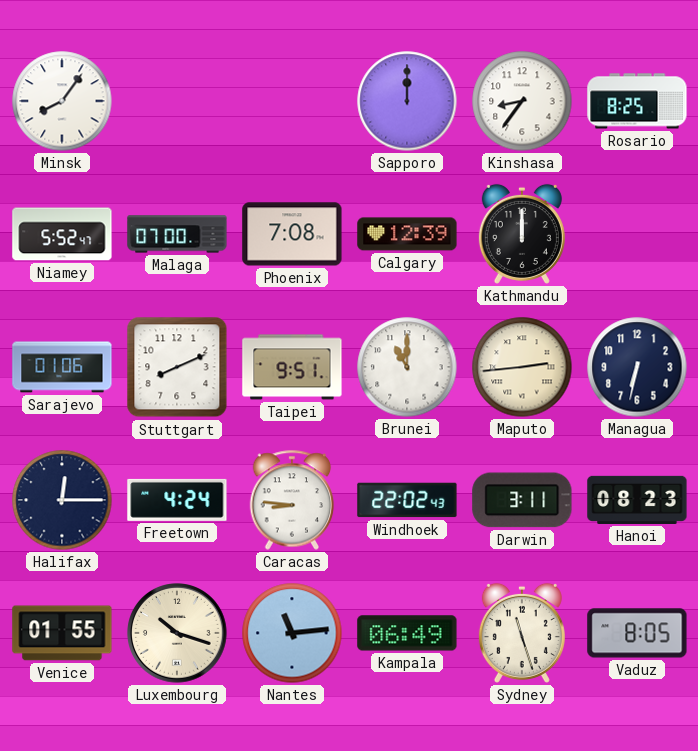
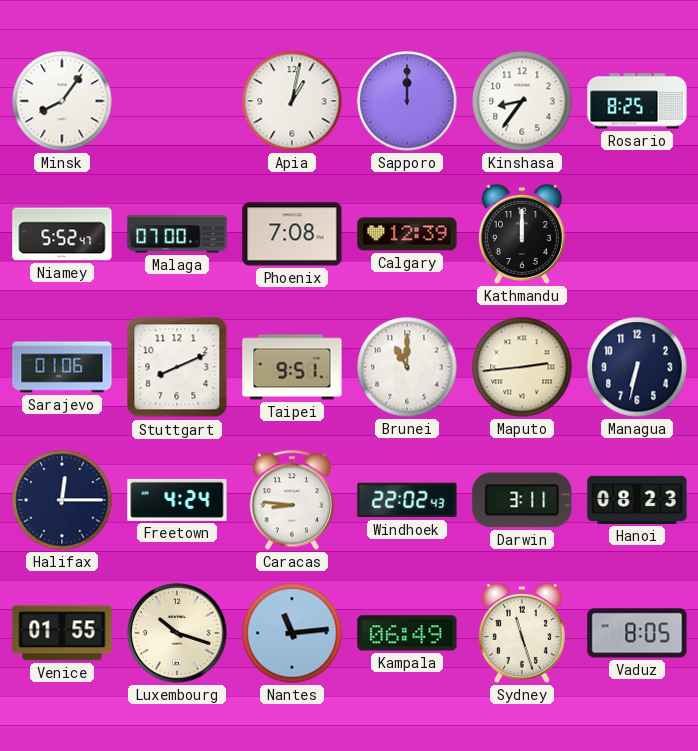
Apia: none -> 1:02
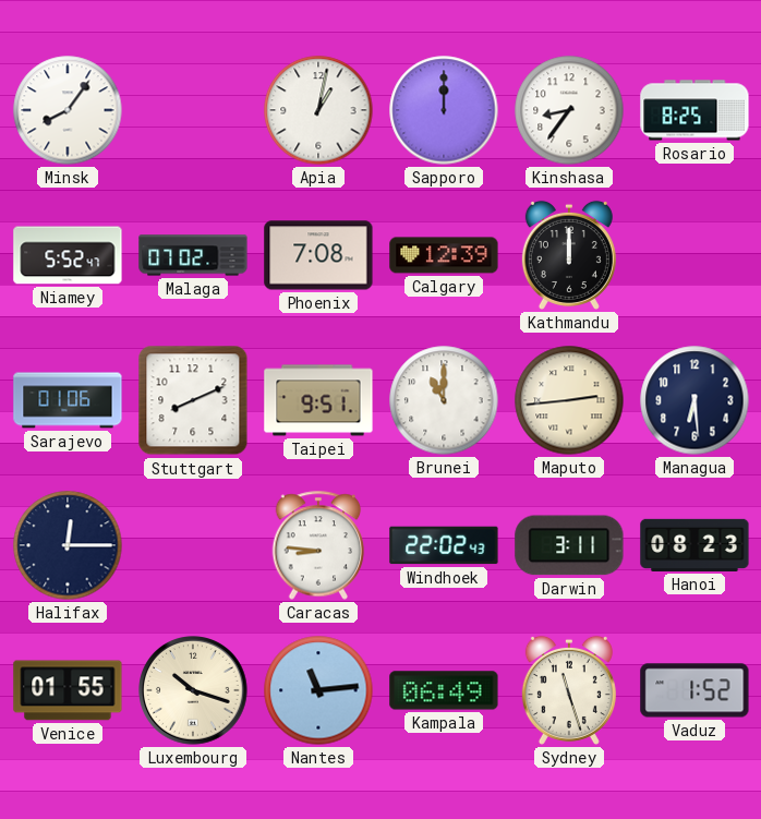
Malaga: 07:00 -> 07:02
Managua: 6:32 -> 6:29
Freetown: 4:24 -> none
Vaduz: 8:05 -> 1:52
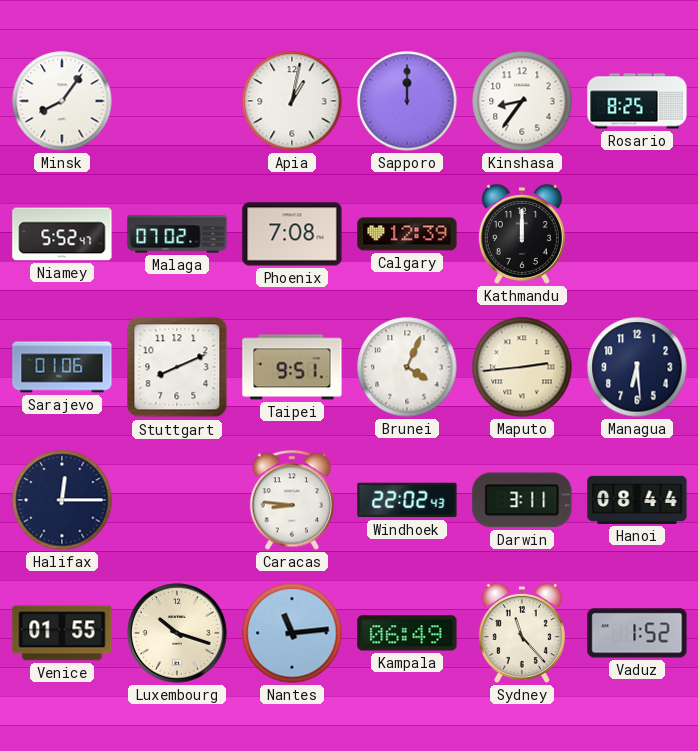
Brunei: 11:00 -> 4:04
Hanoi: 08:23 -> 08:44
Sydney: 11:27 -> 11:23
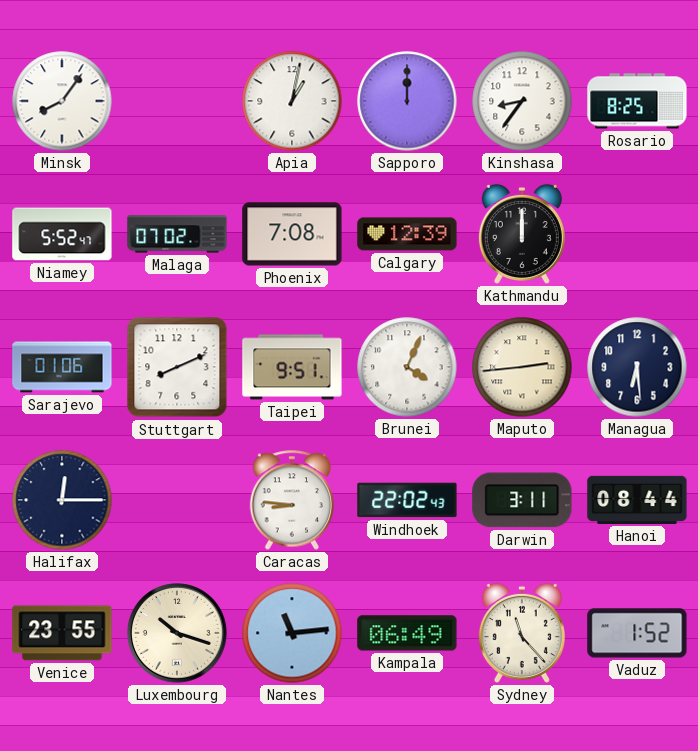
Venice: 01:55 -> 23:55
